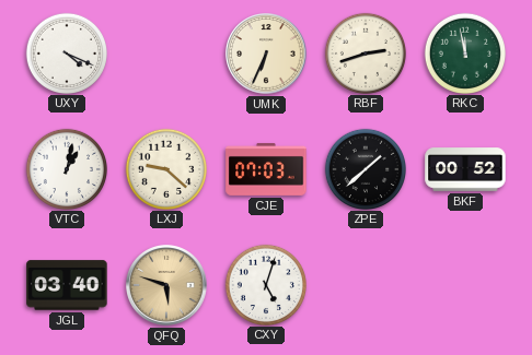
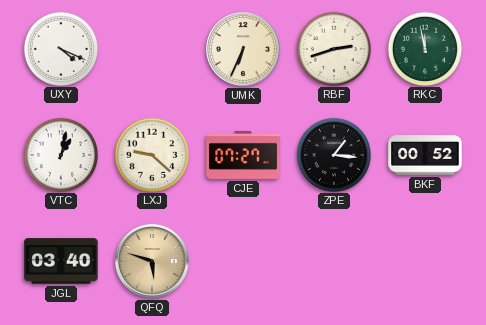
CJE: 07:03 -> 07:27
ZPE: 1:38 -> 1:16
CXY: 5:03 -> none
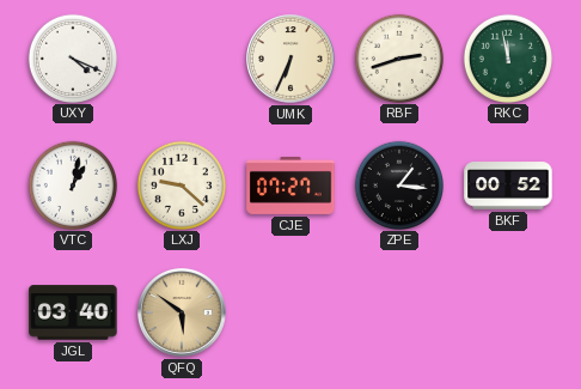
QFQ: 5:48 -> 5:51
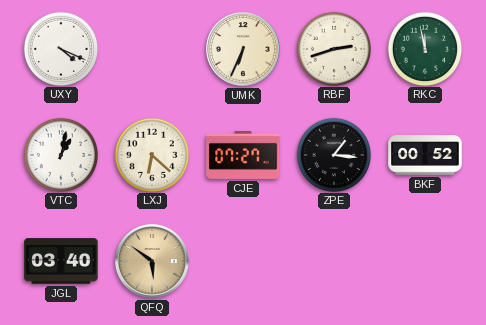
LXJ: 9:22 -> 6:22
